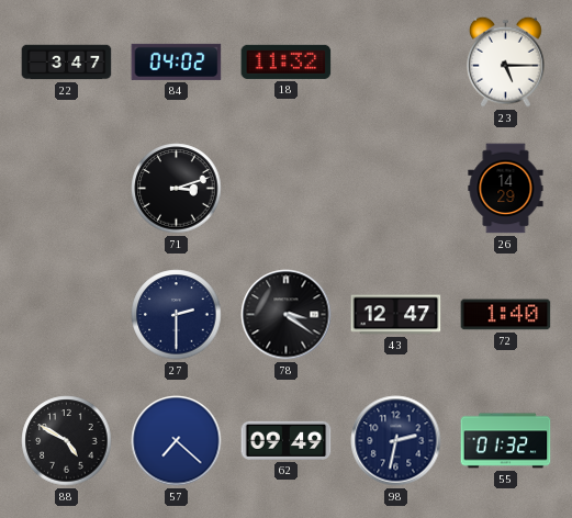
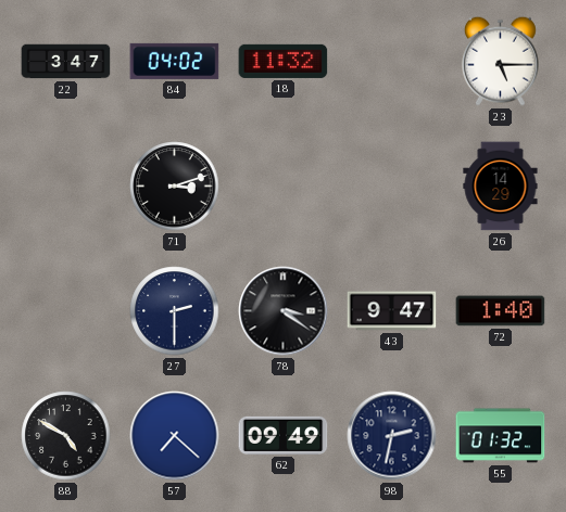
43: 12:47 -> 9:47
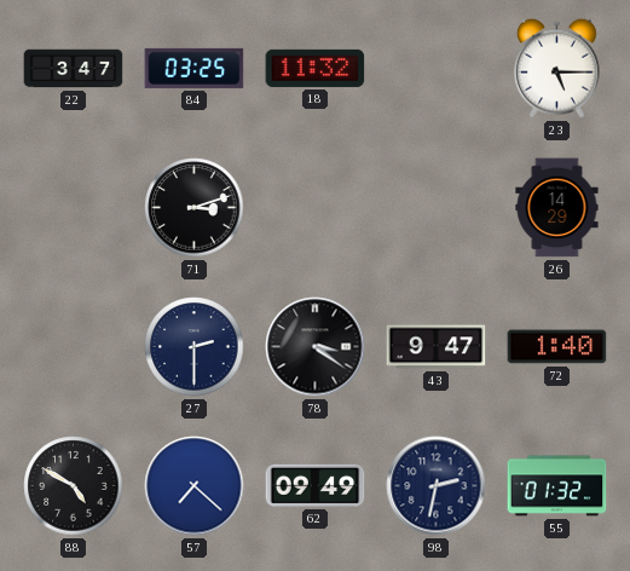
84: 04:02 -> 03:25
